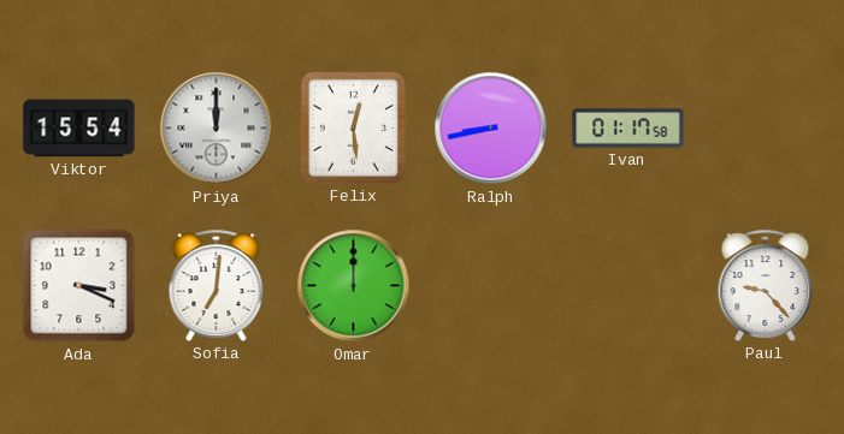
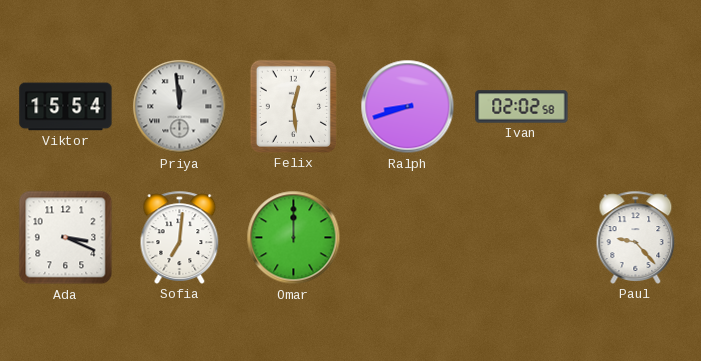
Priya: 12:00 -> 11:59
Ralph: 8:43 -> 8:42
Ivan: 01:17 -> 02:02
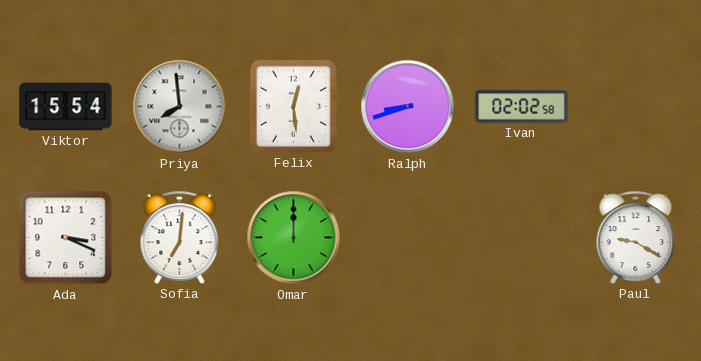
Priya: 11:59 -> 7:59
Paul: 9:23 -> 9:20
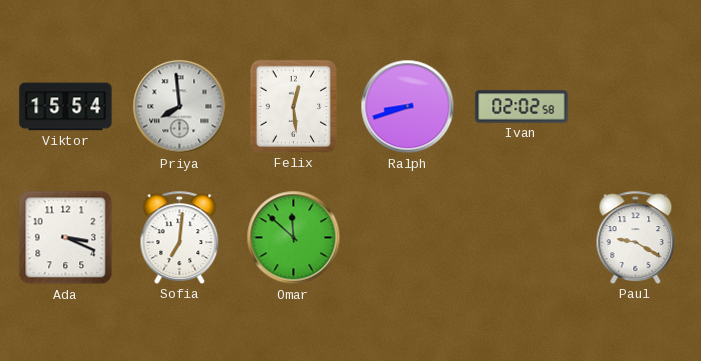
Omar: 12:00 -> 11:52
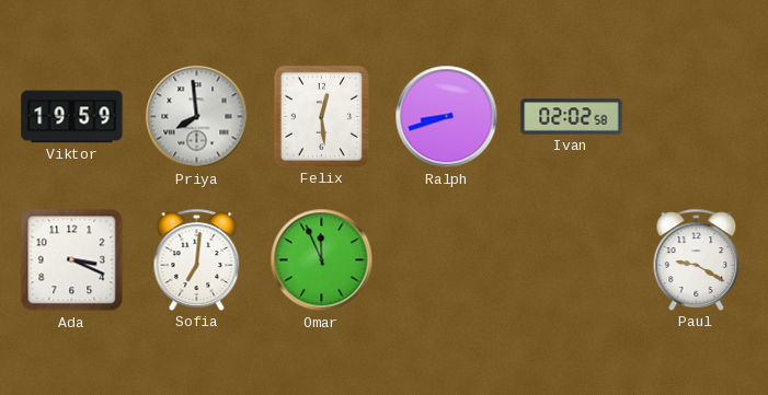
Viktor: 15:54 -> 19:59
Omar: 11:52 -> 11:56
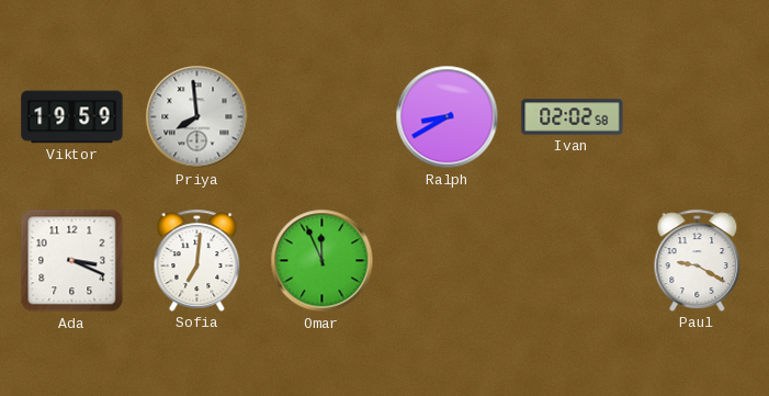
Felix: 12:29 -> none
Ralph: 8:42 -> 8:40
